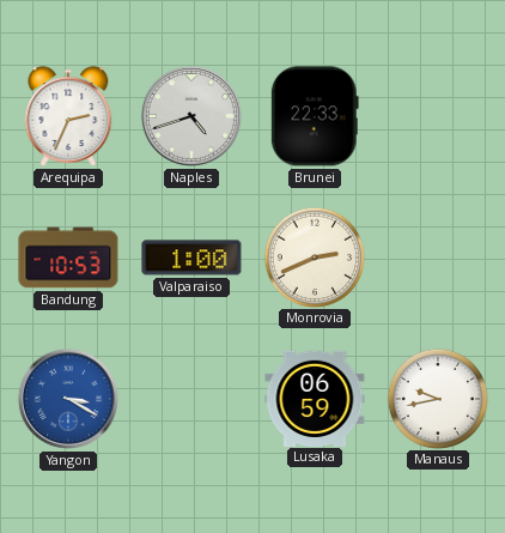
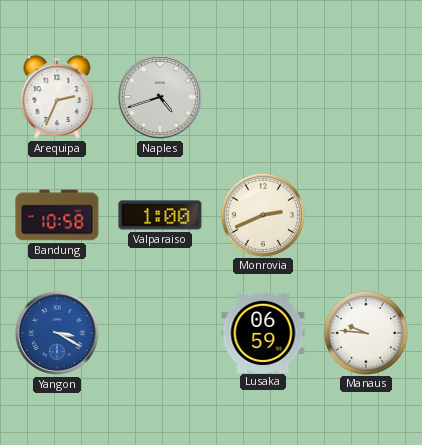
Brunei: 22:33 -> none
Bandung: 10:53 -> 10:58
Manaus: 9:43 -> 9:46
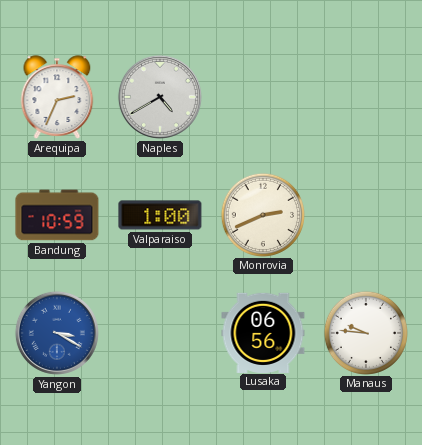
Naples: 4:42 -> 4:40
Bandung: 10:58 -> 10:59
Lusaka: 06:59 -> 06:56
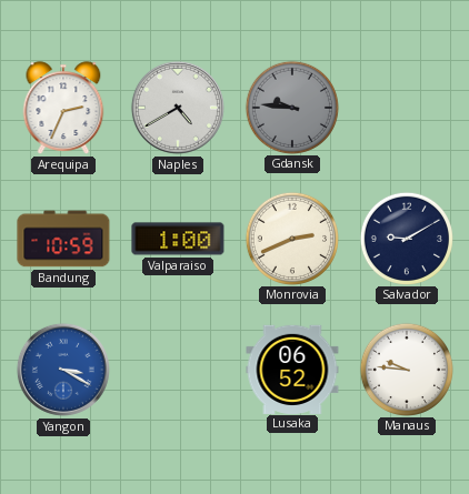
Gdansk: none -> 9:46
Salvador: none -> 9:10
Lusaka: 06:56 -> 06:52
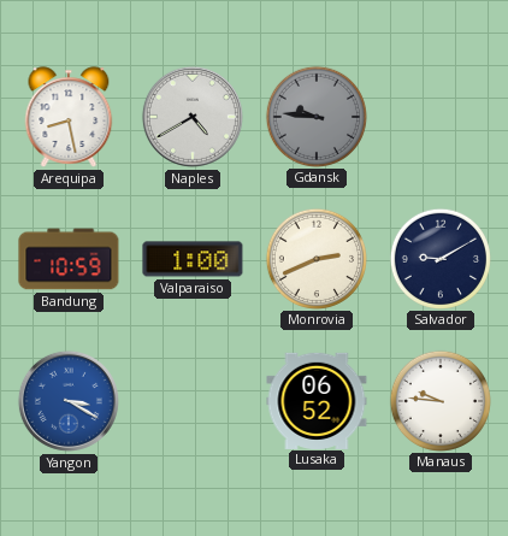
Arequipa: 2:34 -> 8:28
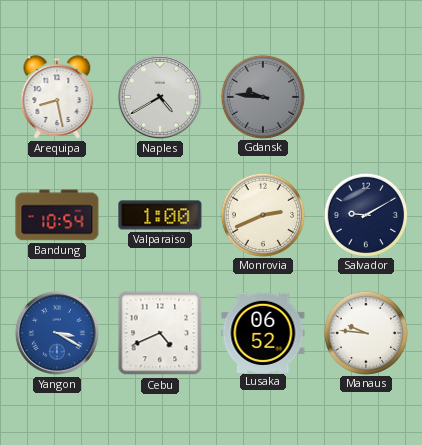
Bandung: 10:59 -> 10:54
Cebu: none -> 4:41
